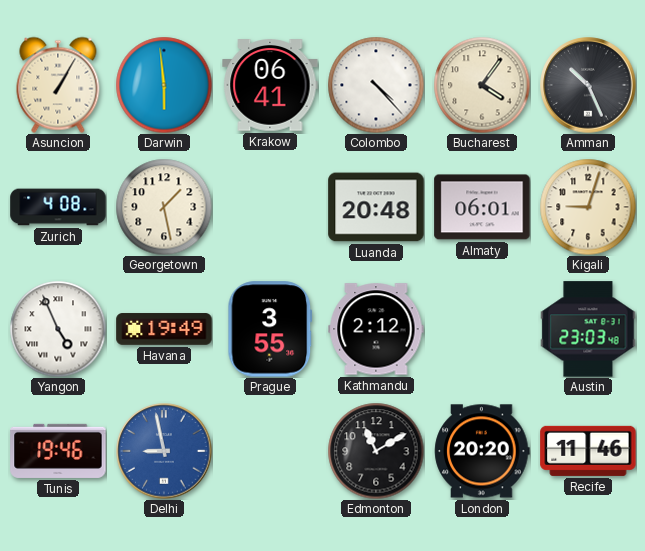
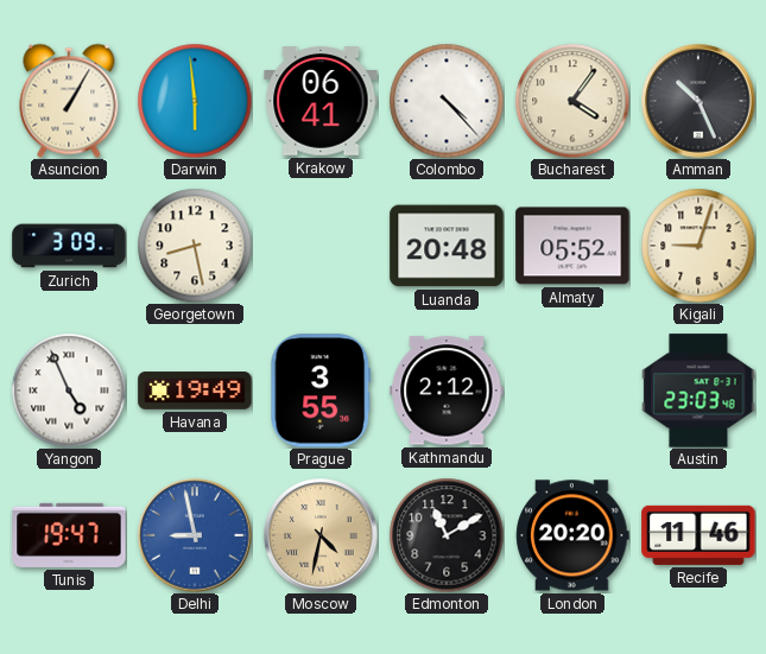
Zurich: 4:08 -> 3:09
Georgetown: 1:28 -> 8:28
Almaty: 06:01 -> 05:52
Tunis: 19:46 -> 19:47
Moscow: none -> 4:32
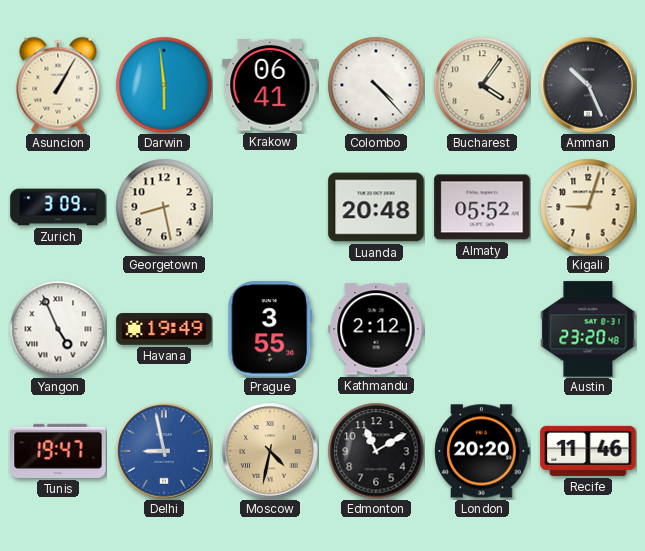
Austin: 23:03 -> 23:20
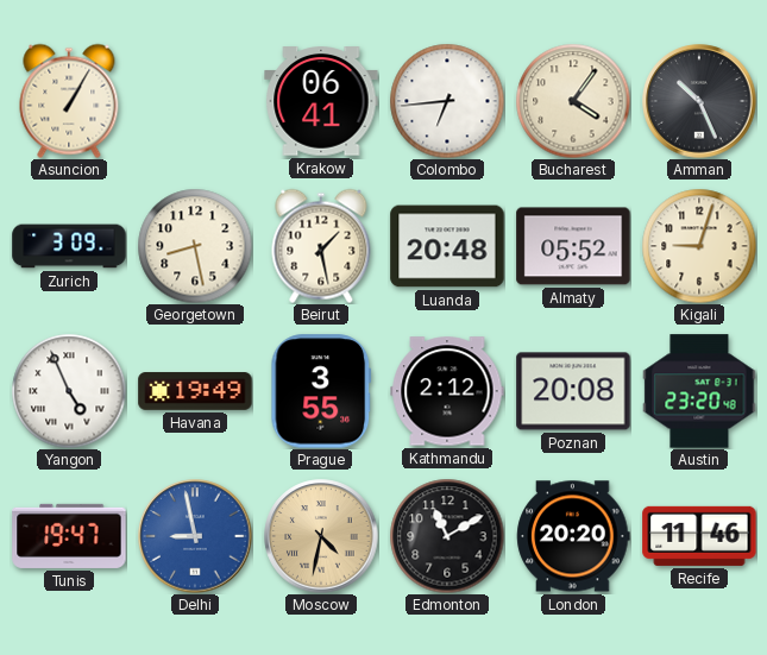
Darwin: 5:59 -> none
Colombo: 4:23 -> 6:44
Beirut: none -> 1:28
Poznan: none -> 20:08
